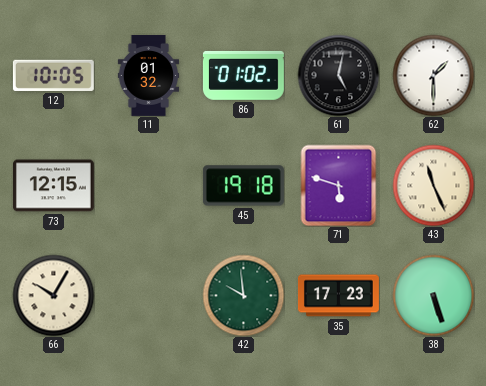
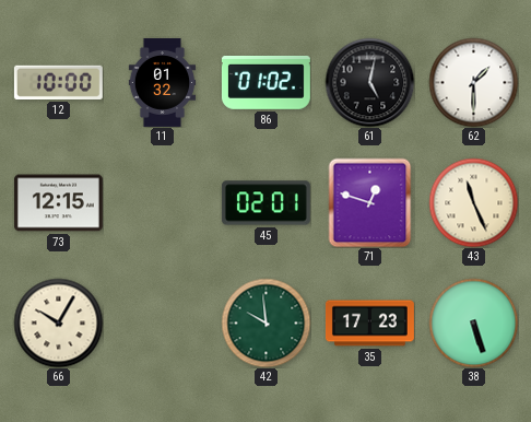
12: 10:05 -> 10:00
45: 19:18 -> 02:01
71: 5:48 -> 12:48
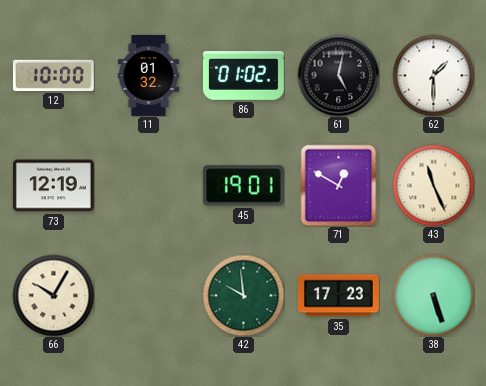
73: 12:15 -> 12:19
45: 02:01 -> 19:01
71: 12:48 -> 12:50
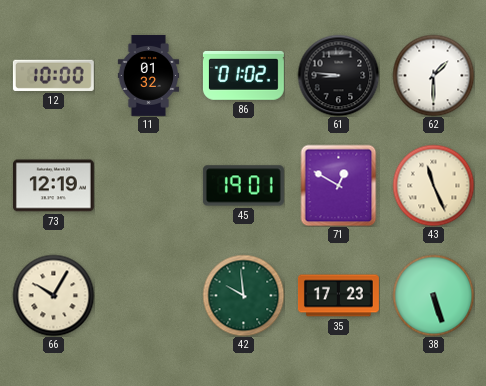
61: 5:02 -> 8:46
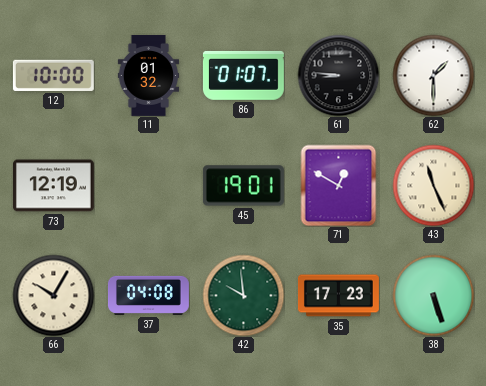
86: 01:02 -> 01:07
37: none -> 04:08
